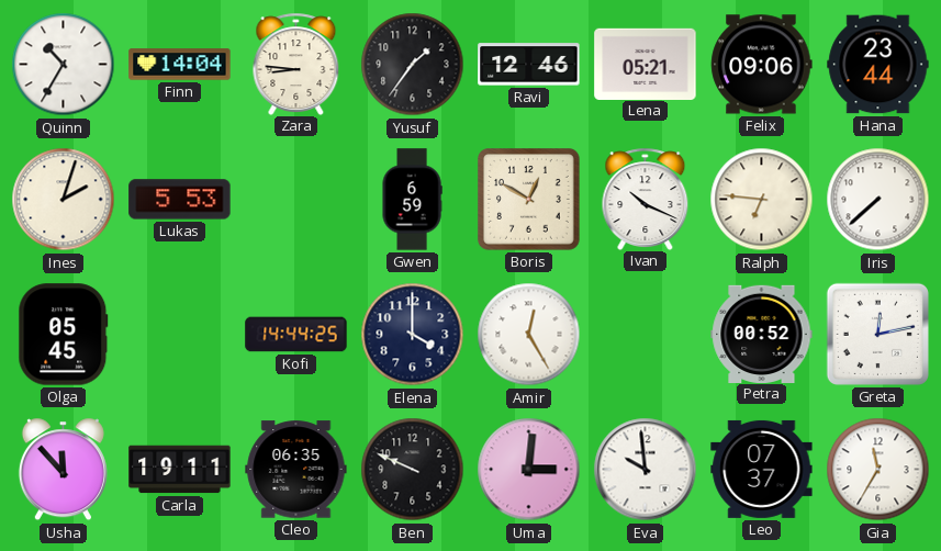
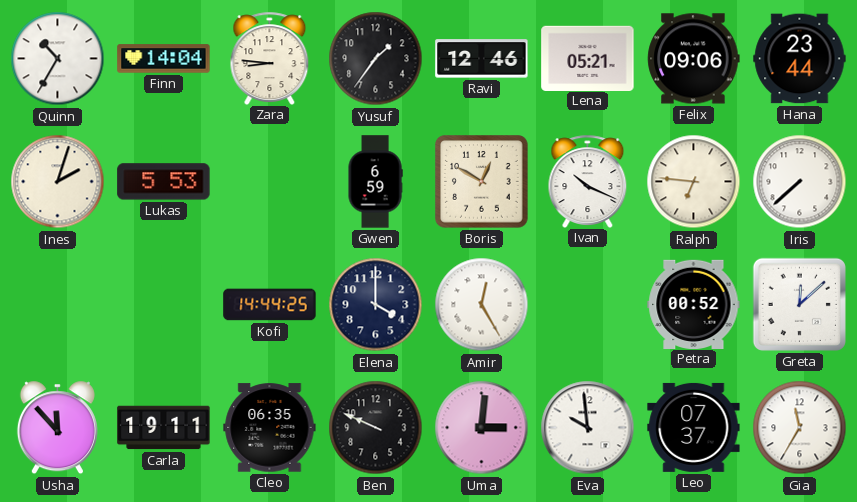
Olga: 05:45 -> none
Greta: 12:13 -> 12:08
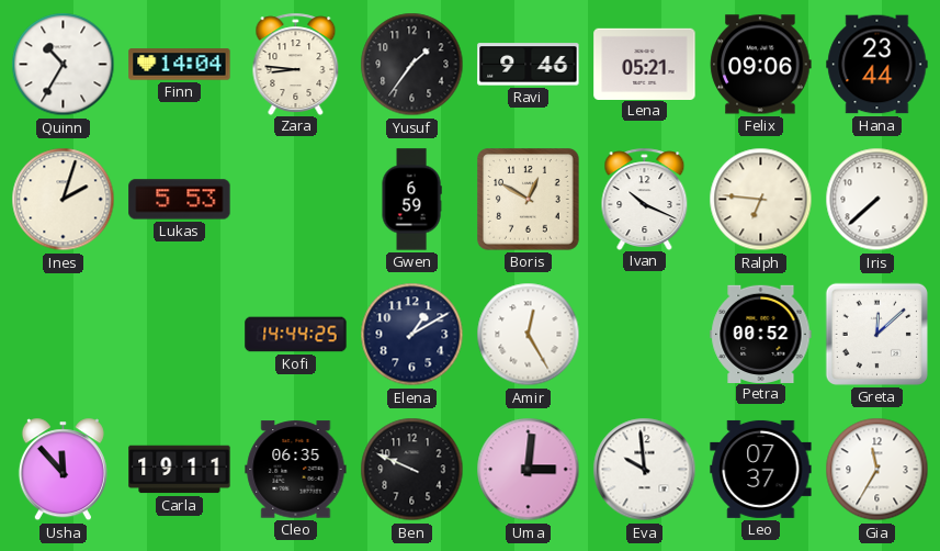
Ravi: 12:46 -> 9:46
Elena: 4:00 -> 1:10
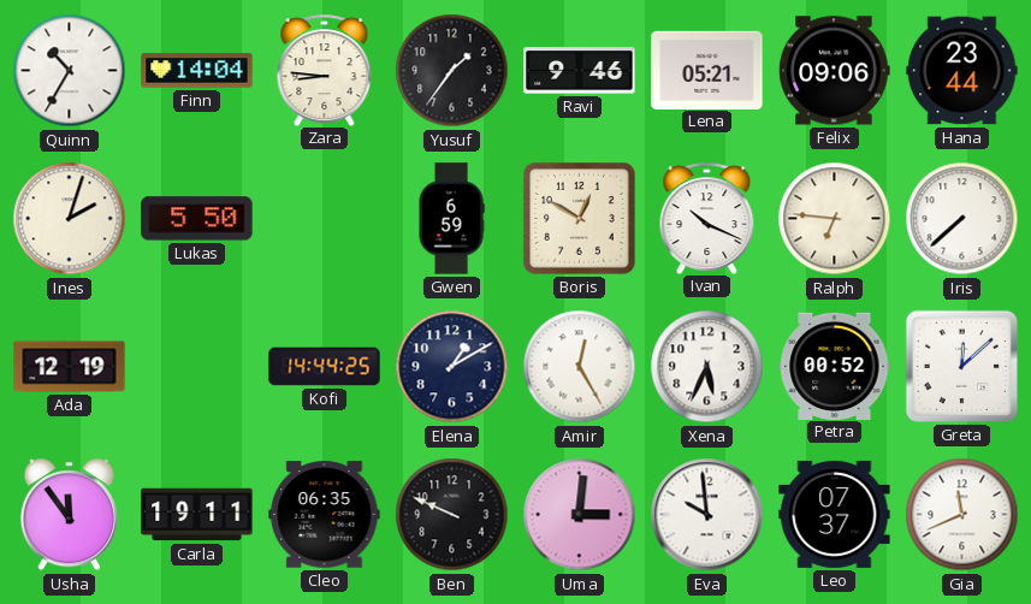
Lukas: 5:53 -> 5:50
Ada: none -> 12:19
Xena: none -> 5:34
Usha: 11:53 -> 11:54
Gia: 11:35 -> 11:41
